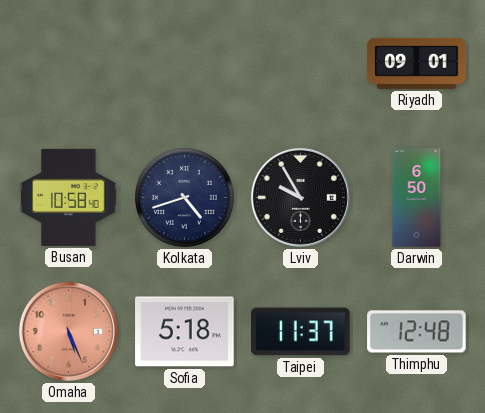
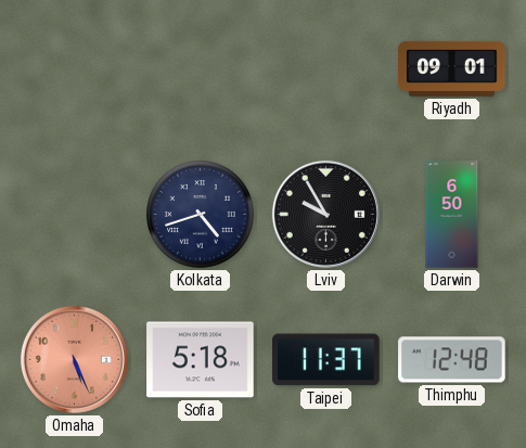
Busan: 10:58 -> none
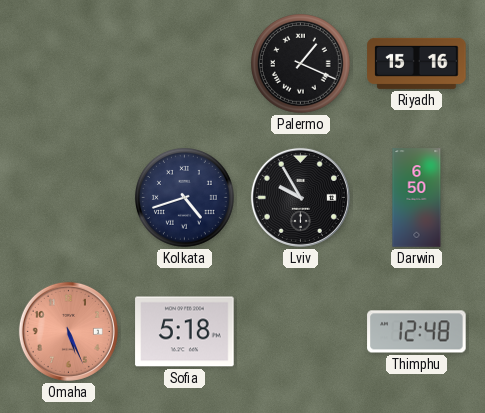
Palermo: none -> 1:19
Riyadh: 09:01 -> 15:16
Taipei: 11:37 -> none
